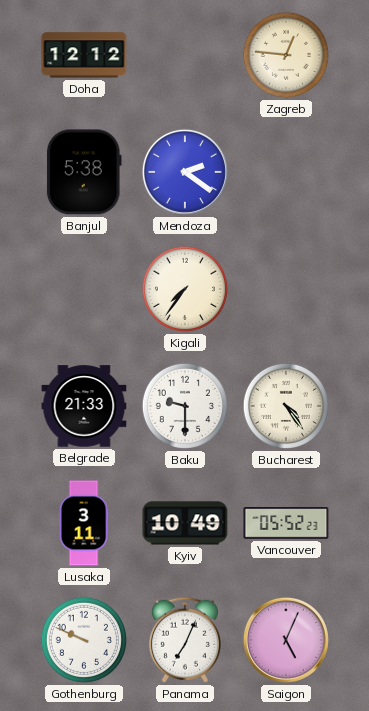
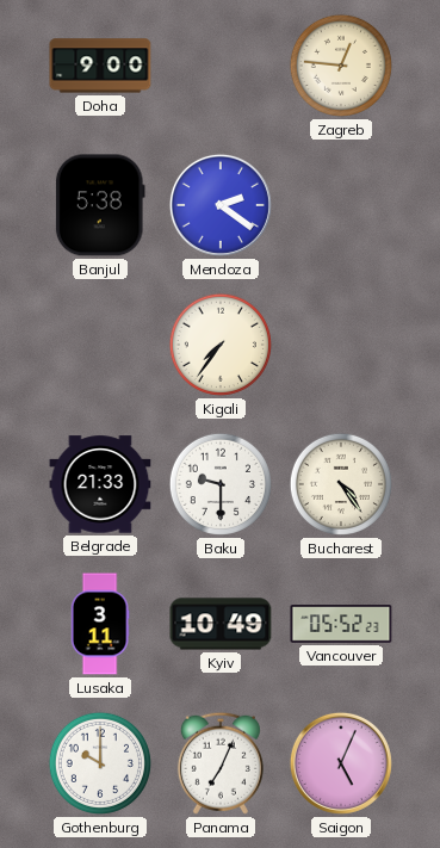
Doha: 12:12 -> 9:00
Gothenburg: 9:49 -> 10:00
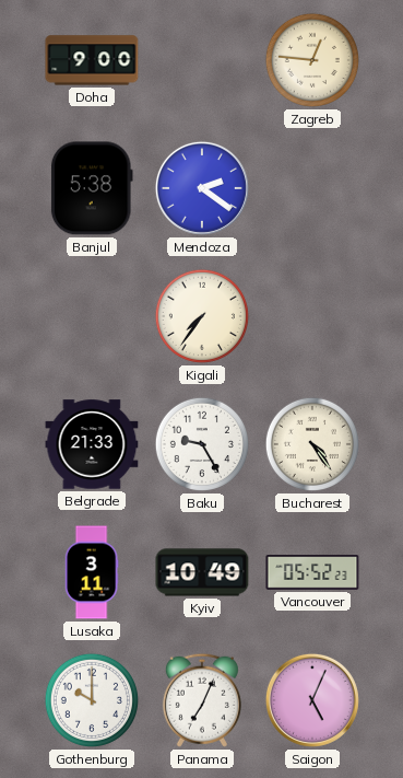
Baku: 9:30 -> 9:25
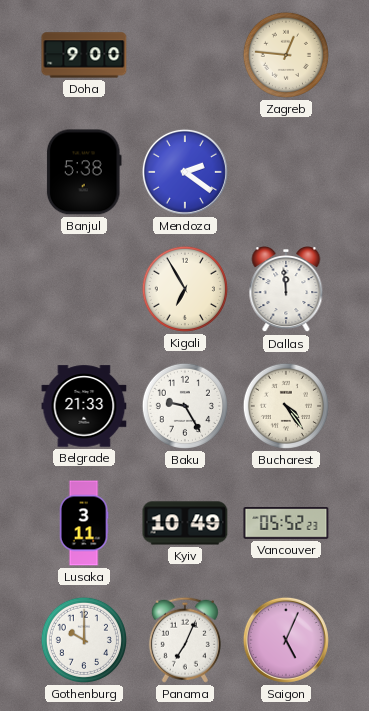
Kigali: 7:36 -> 6:55
Dallas: none -> 11:59
